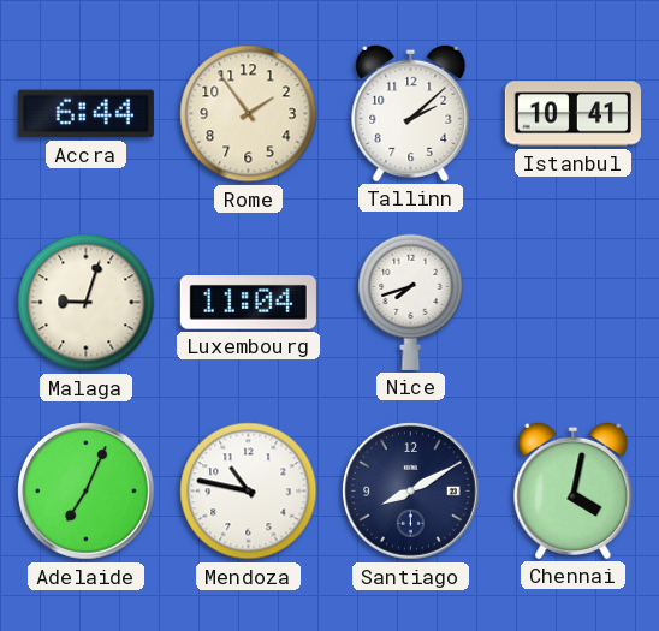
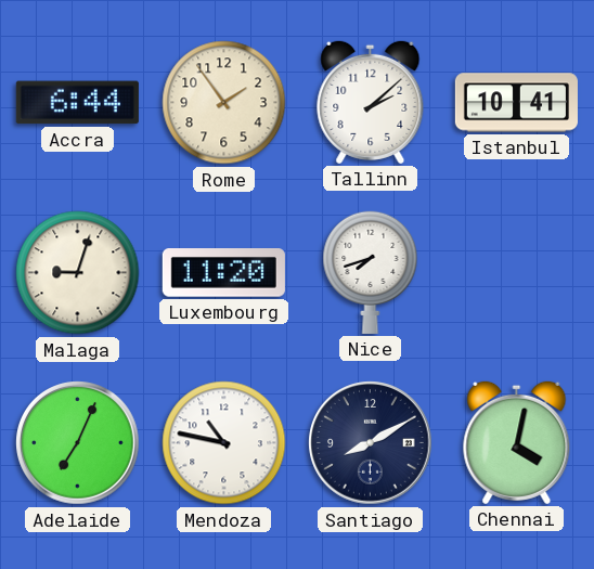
Luxembourg: 11:04 -> 11:20
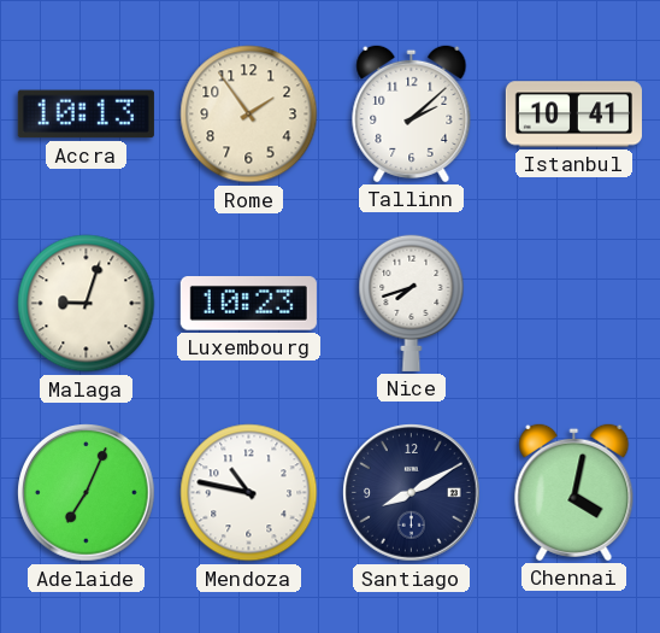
Accra: 6:44 -> 10:13
Luxembourg: 11:20 -> 10:23
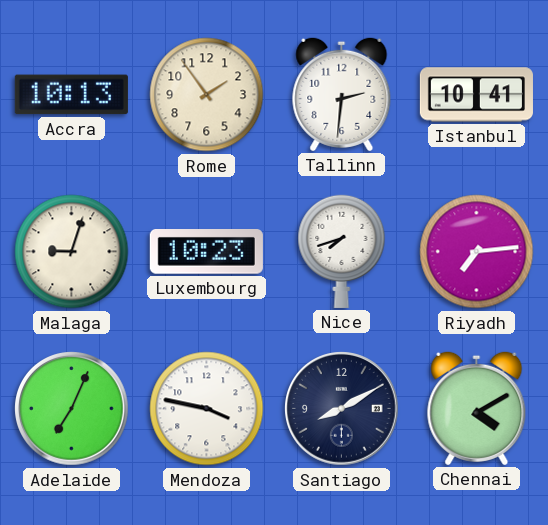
Tallinn: 2:08 -> 2:31
Riyadh: none -> 7:14
Mendoza: 10:47 -> 3:47
Chennai: 4:02 -> 4:10
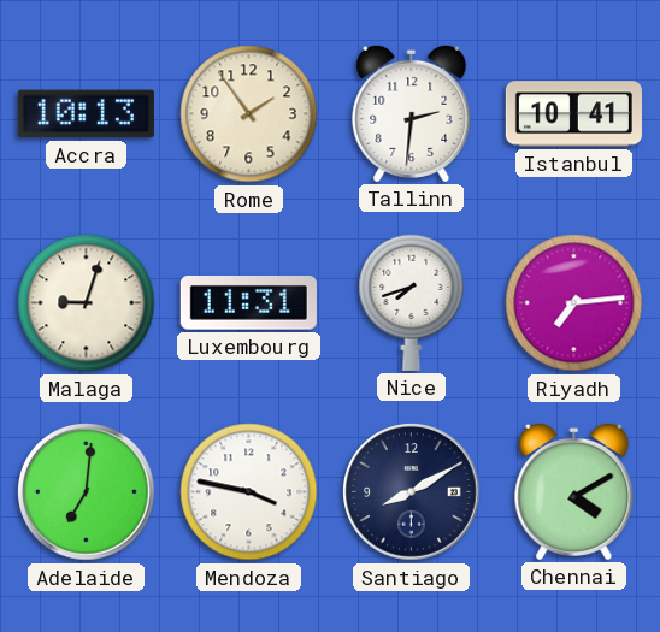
Luxembourg: 10:23 -> 11:31
Adelaide: 7:04 -> 7:01
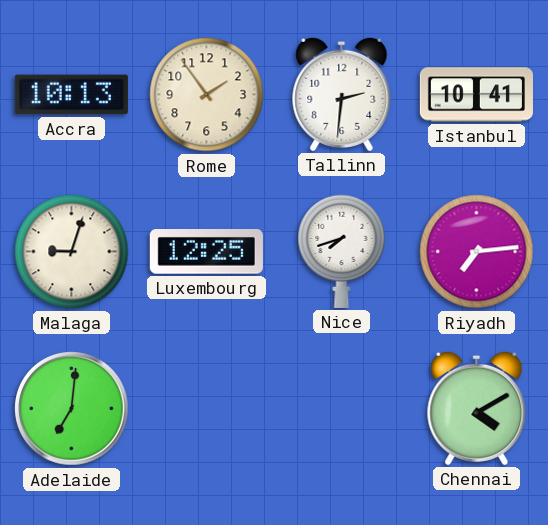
Luxembourg: 11:31 -> 12:25
Mendoza: 3:47 -> none
Santiago: 8:10 -> none
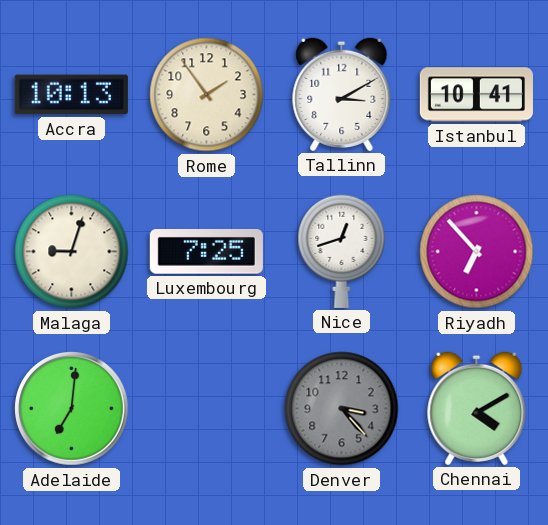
Tallinn: 2:31 -> 3:10
Luxembourg: 12:25 -> 7:25
Nice: 7:42 -> 12:42
Riyadh: 7:14 -> 6:53
Denver: none -> 3:23
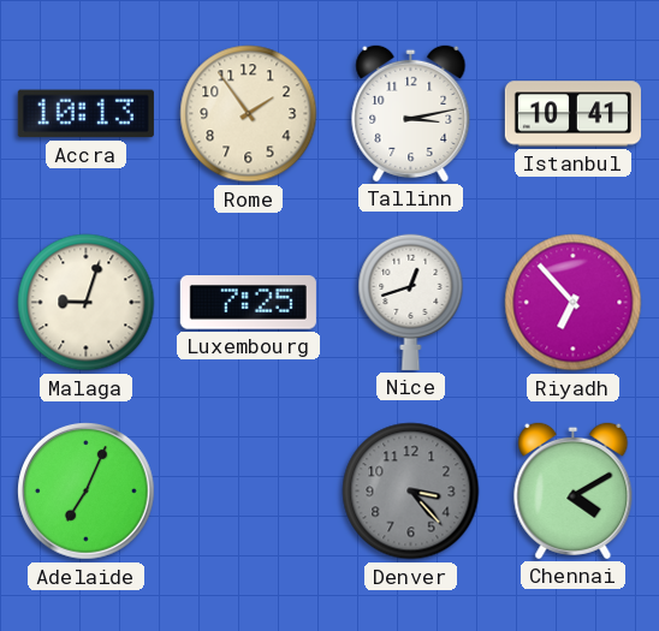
Tallinn: 3:10 -> 3:13
Adelaide: 7:01 -> 7:04
